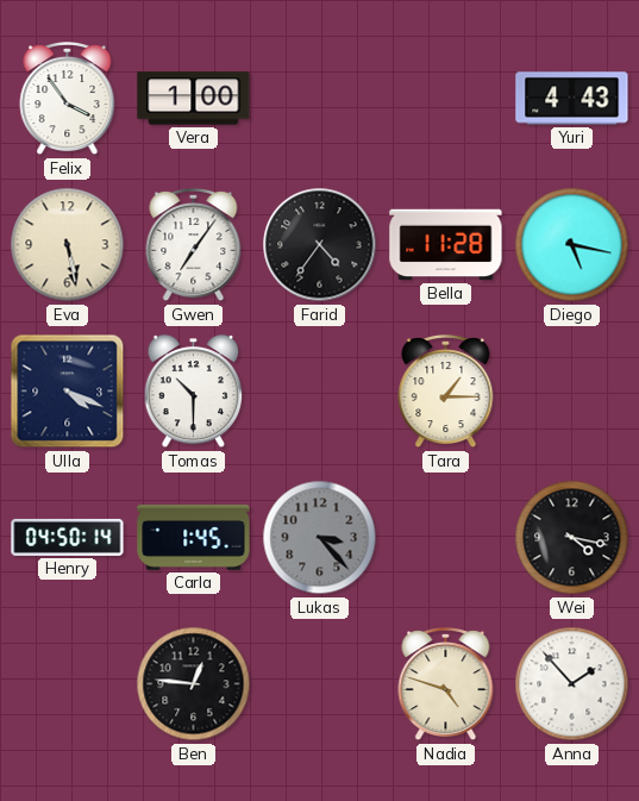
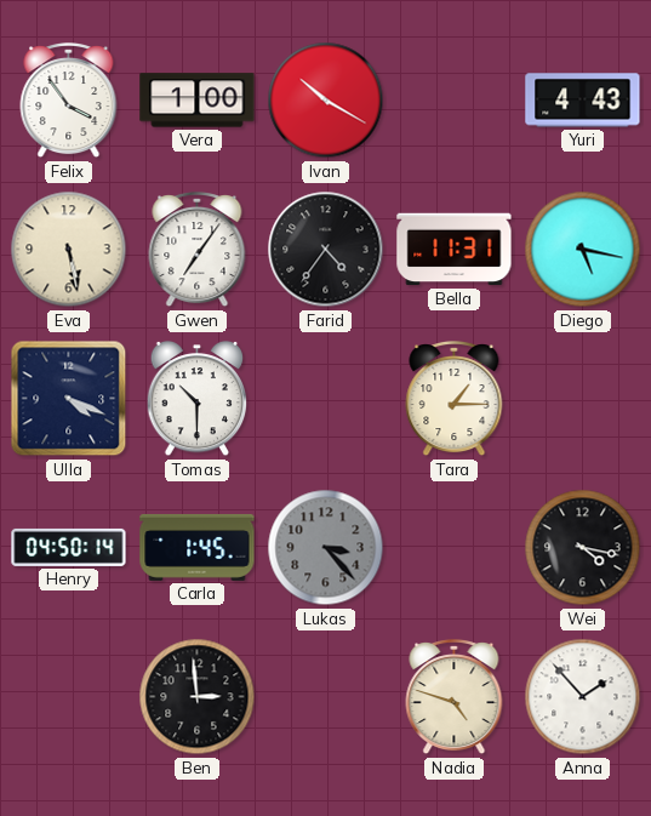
Ivan: none -> 10:20
Bella: 11:28 -> 11:31
Ben: 12:46 -> 2:59
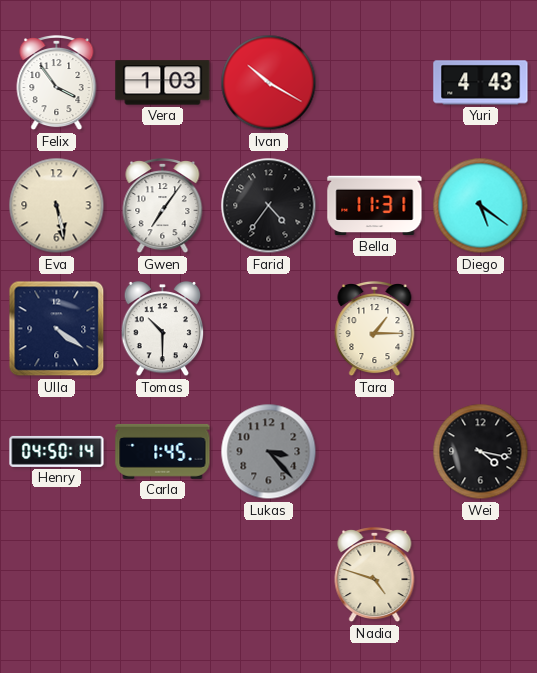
Vera: 1:00 -> 1:03
Diego: 5:17 -> 5:21
Ulla: 4:19 -> 4:21
Ben: 2:59 -> none
Anna: 1:53 -> none
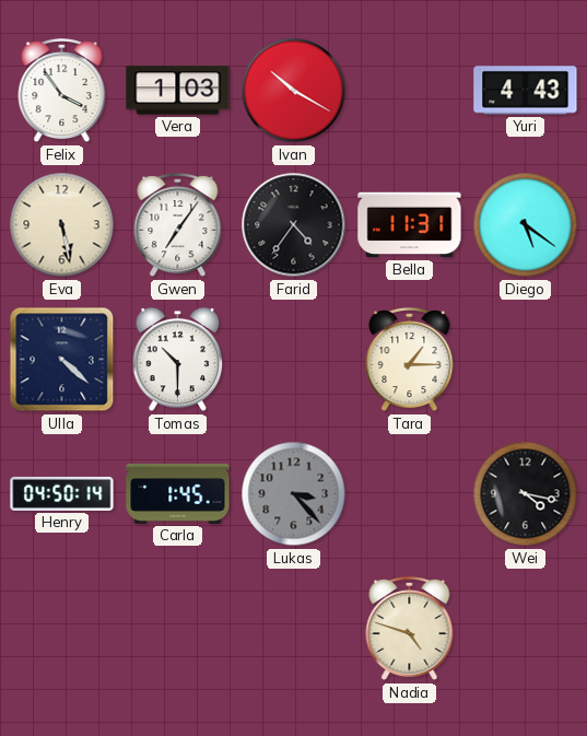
Ulla: 4:21 -> 4:22
